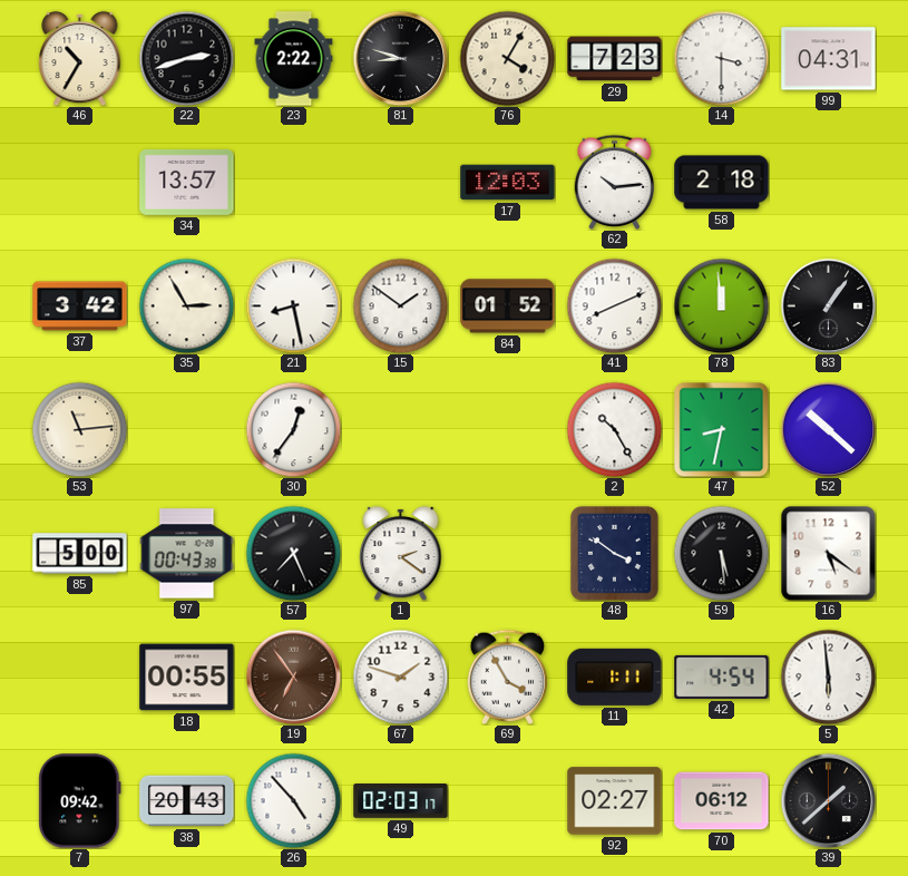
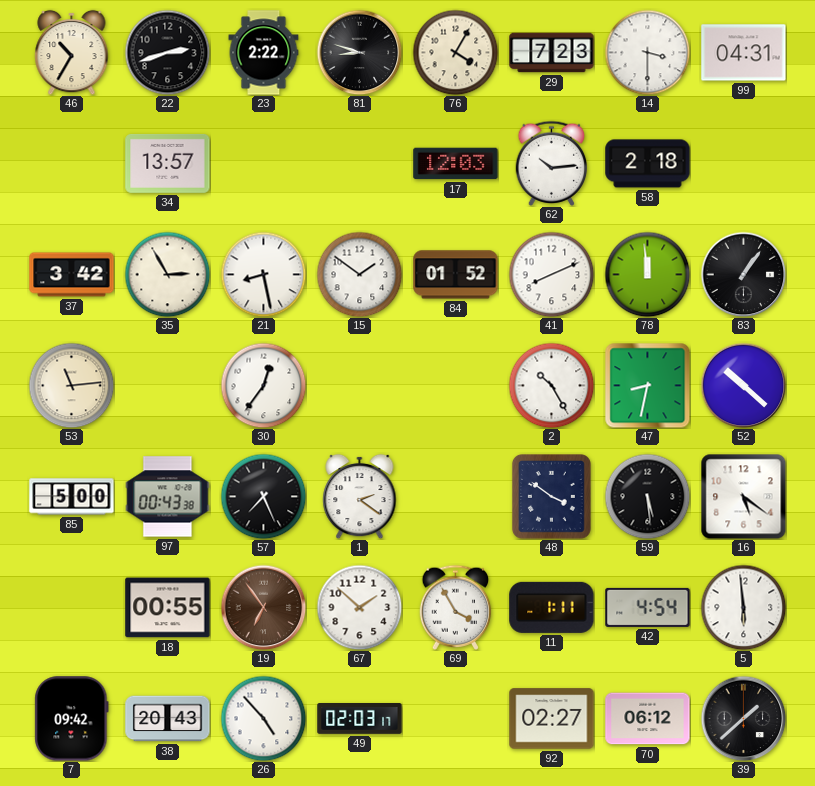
67: 1:48 -> 1:52
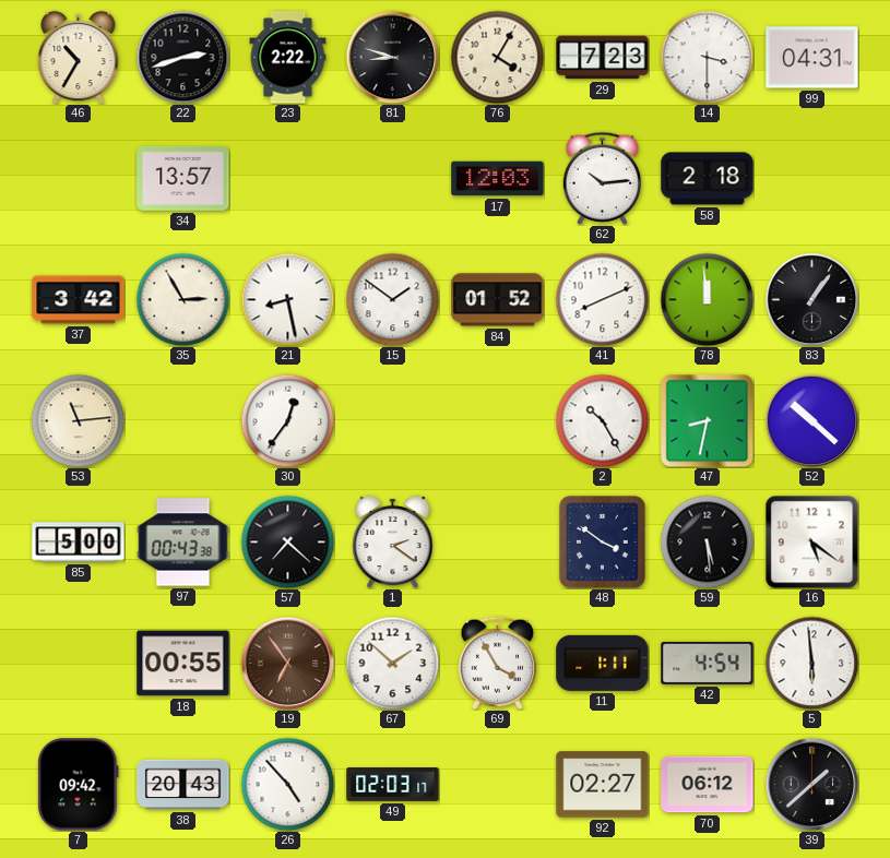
57: 7:26 -> 7:22
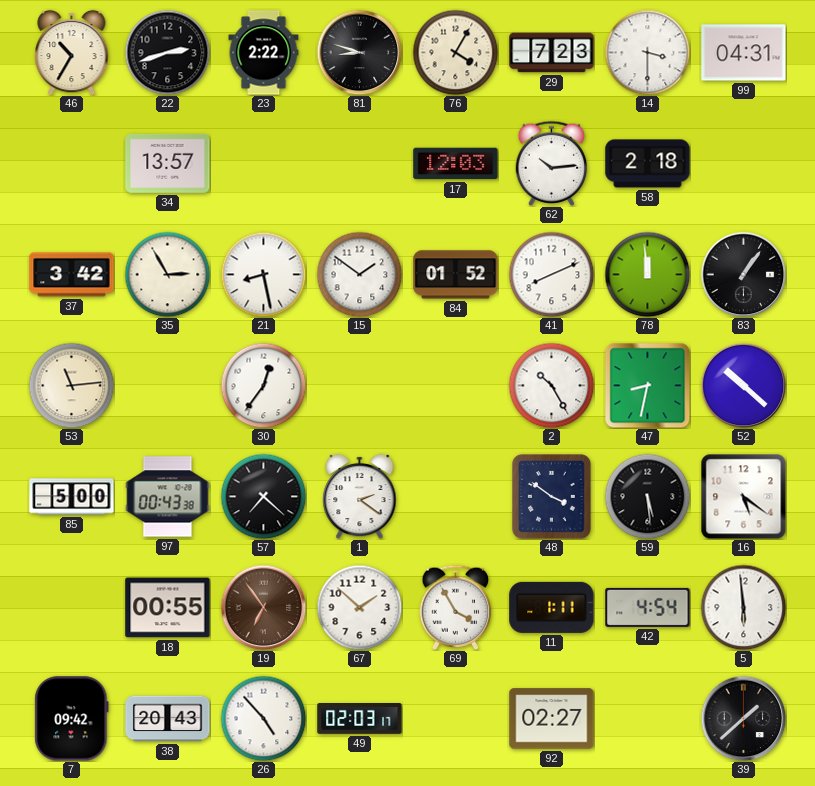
70: 06:12 -> none
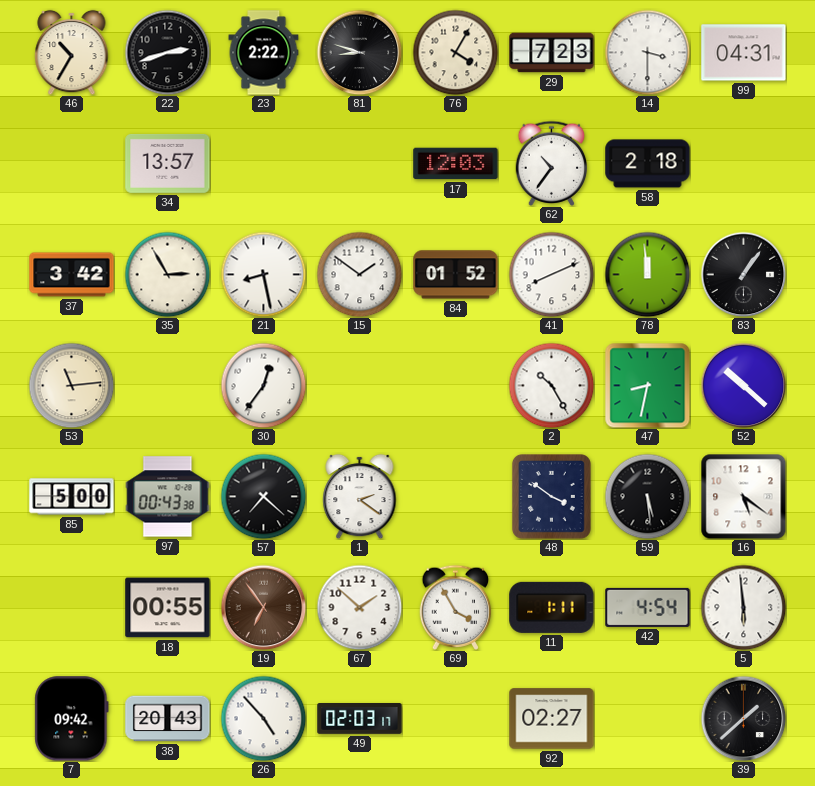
62: 10:14 -> 10:36
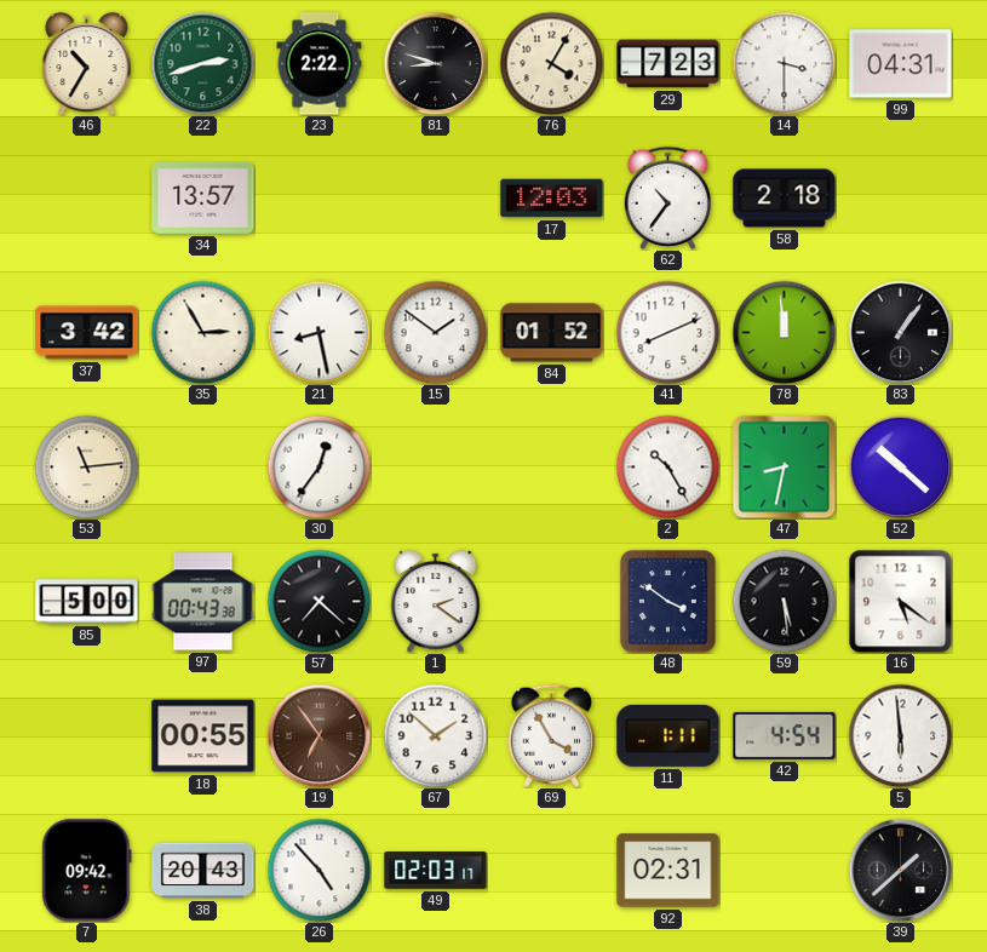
22 dial: black -> green
92: 02:27 -> 02:31
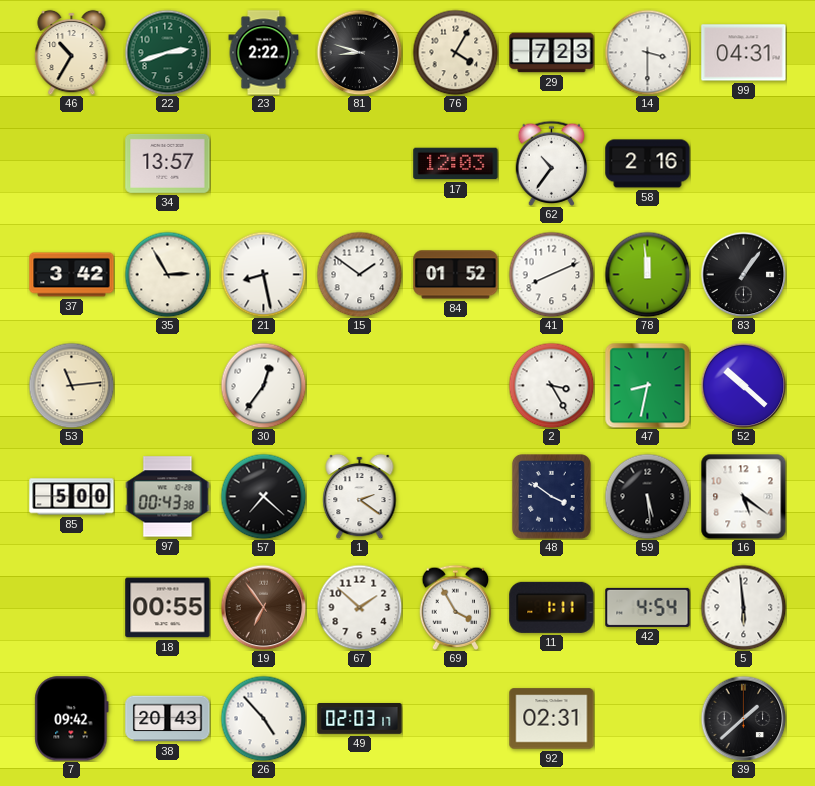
58: 2:18 -> 2:16
2: 10:25 -> 3:25
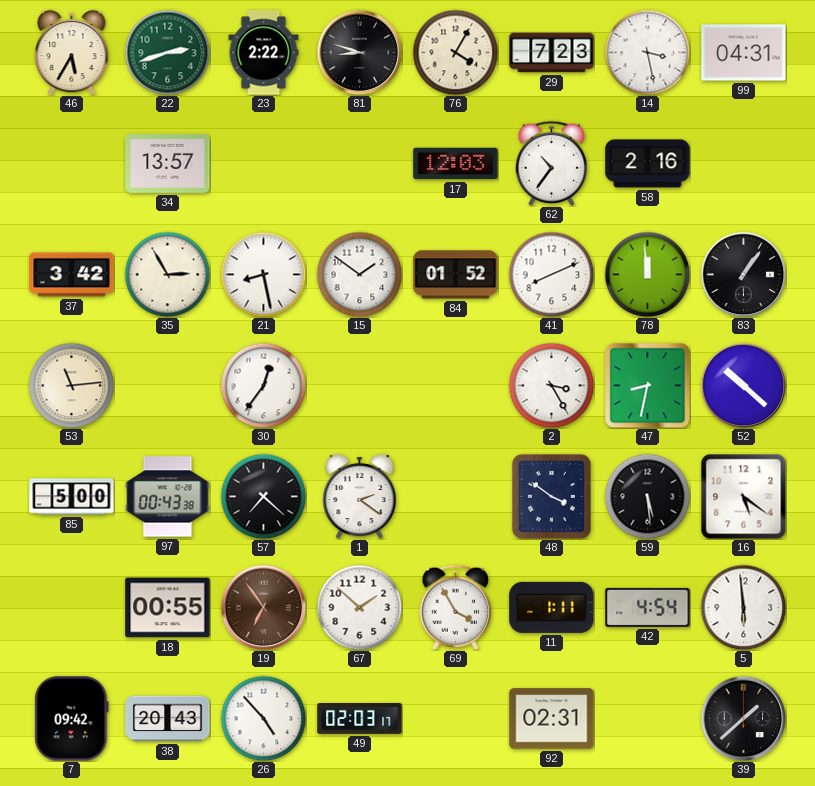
46: 10:35 -> 5:35
14: 3:30 -> 3:28
